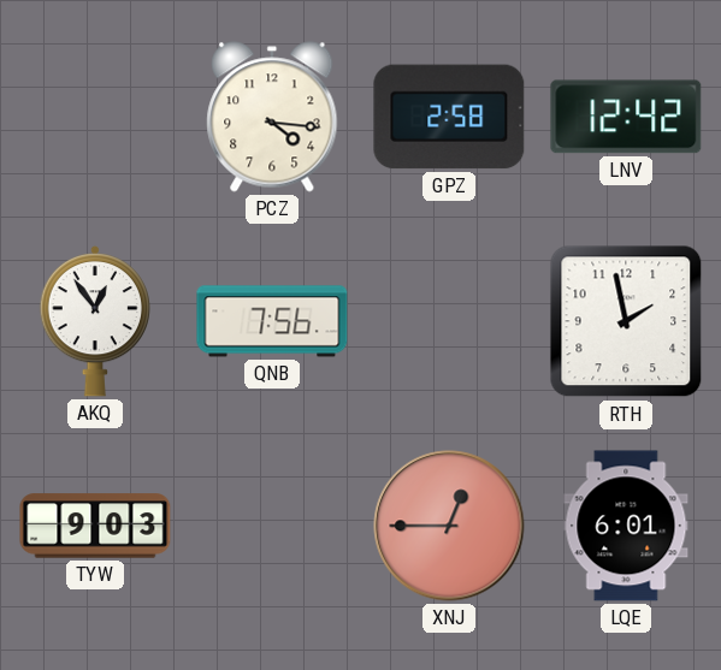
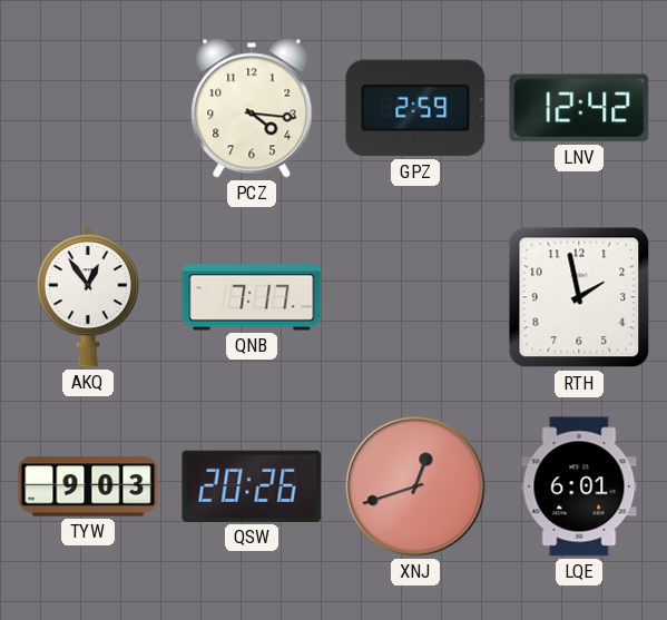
GPZ: 2:58 -> 2:59
QNB: 7:56 -> 7:17
QSW: none -> 20:26
XNJ: 12:45 -> 12:42
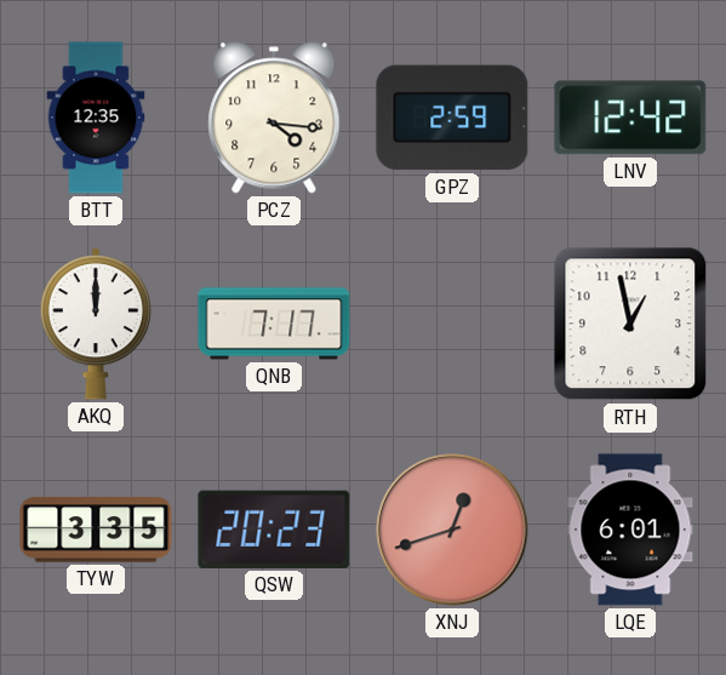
BTT: none -> 12:35
AKQ: 12:54 -> 12:00
RTH: 1:58 -> 12:58
TYW: 9:03 -> 3:35
QSW: 20:26 -> 20:23
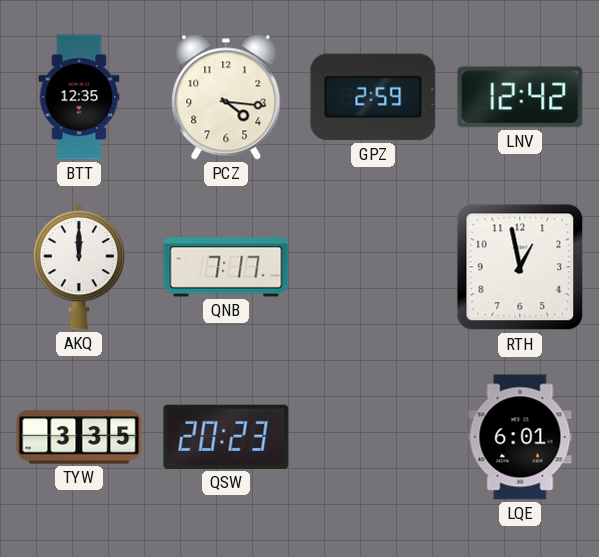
XNJ: 12:42 -> none
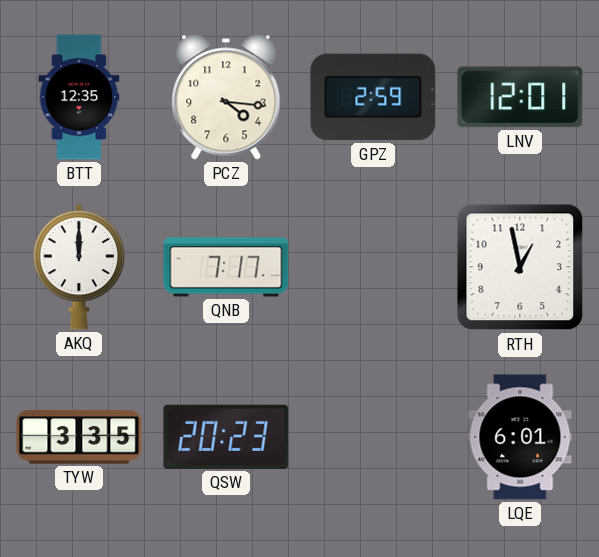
LNV: 12:42 -> 12:01
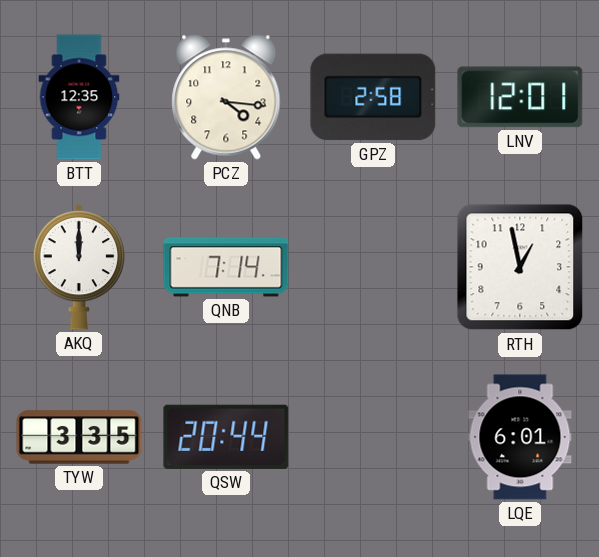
GPZ: 2:59 -> 2:58
QNB: 7:17 -> 7:14
QSW: 20:23 -> 20:44
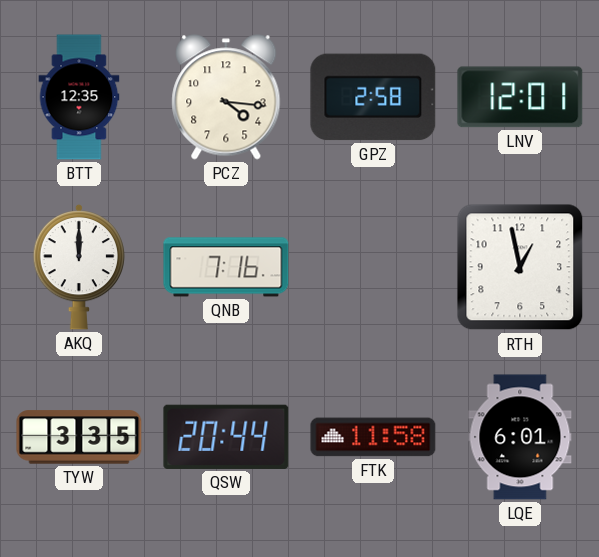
QNB: 7:14 -> 7:16
FTK: none -> 11:58
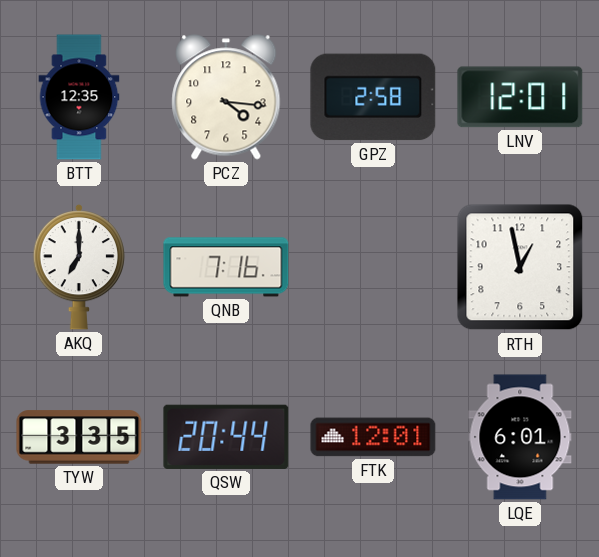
AKQ: 12:00 -> 7:00
FTK: 11:58 -> 12:01
